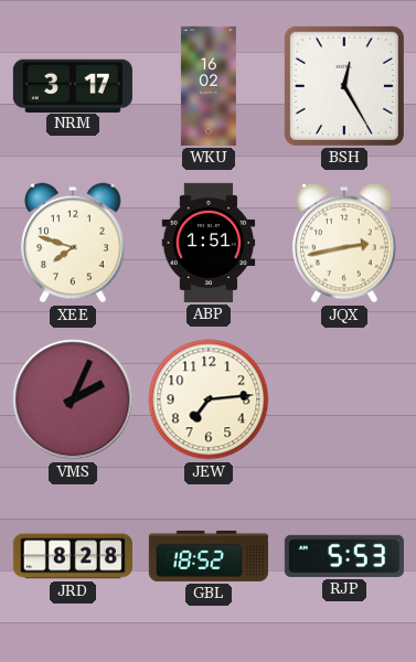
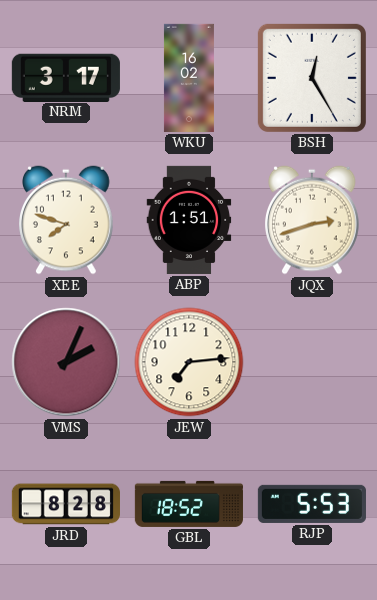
JQX: 2:43 -> 2:42
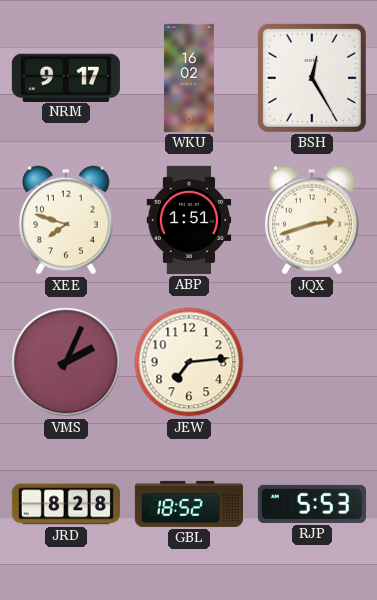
NRM: 3:17 -> 9:17
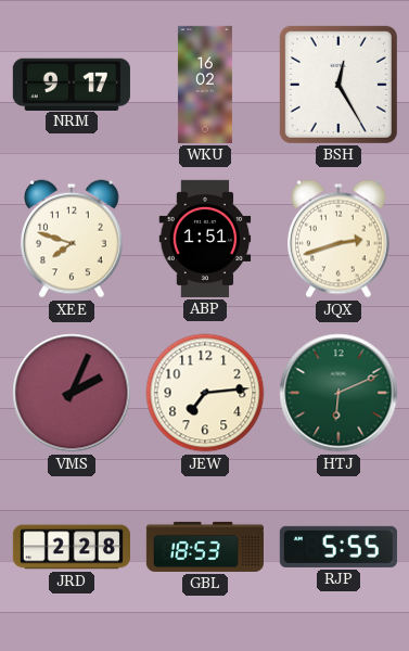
HTJ: none -> 6:11
JRD: 8:28 -> 2:28
GBL: 18:52 -> 18:53
RJP: 5:53 -> 5:55
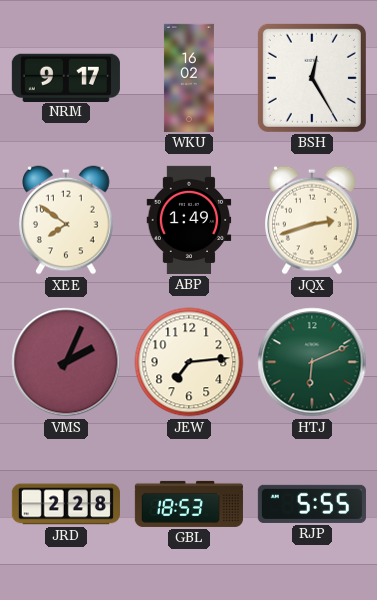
XEE: 7:48 -> 7:51
ABP: 1:51 -> 1:49
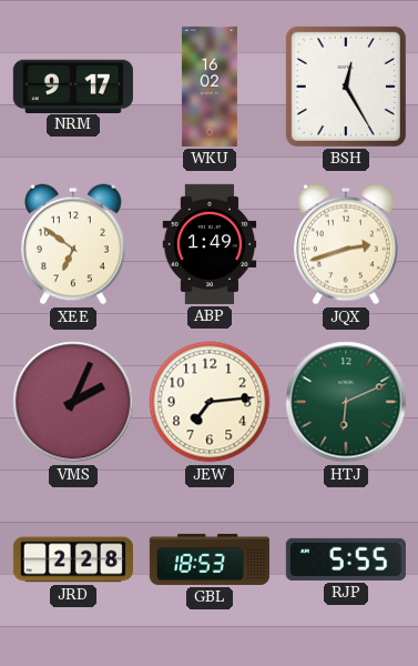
XEE: 7:51 -> 6:51
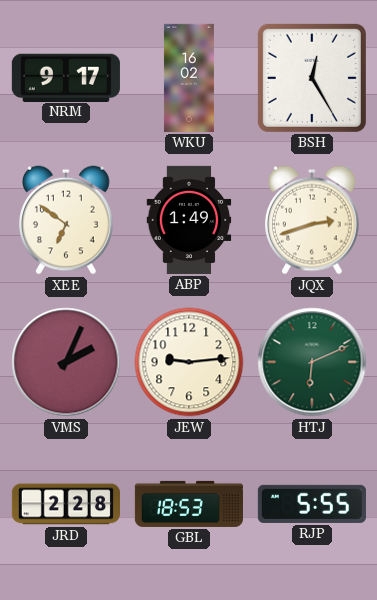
JEW: 7:14 -> 9:14
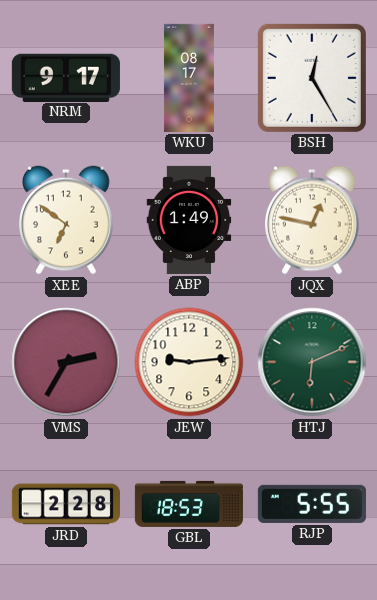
WKU: 16:02 -> 08:17
JQX: 2:42 -> 12:47
VMS: 2:04 -> 2:35
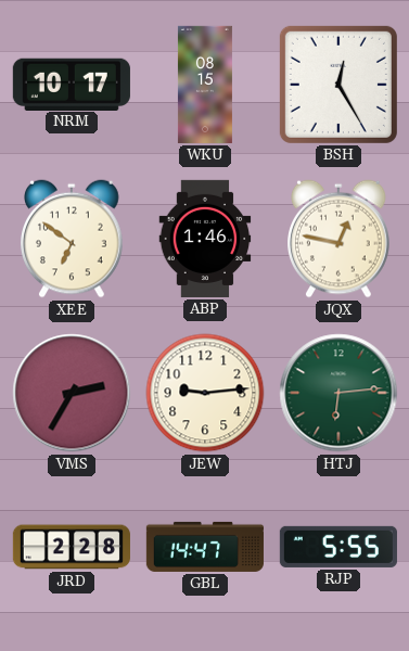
NRM: 9:17 -> 10:17
WKU: 08:17 -> 08:15
ABP: 1:49 -> 1:46
HTJ: 6:11 -> 6:14
GBL: 18:53 -> 14:47
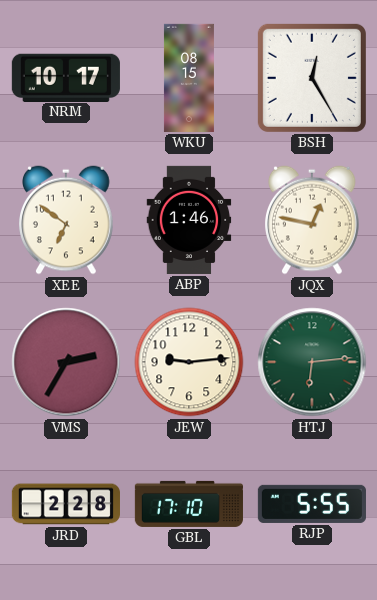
GBL: 14:47 -> 17:10
